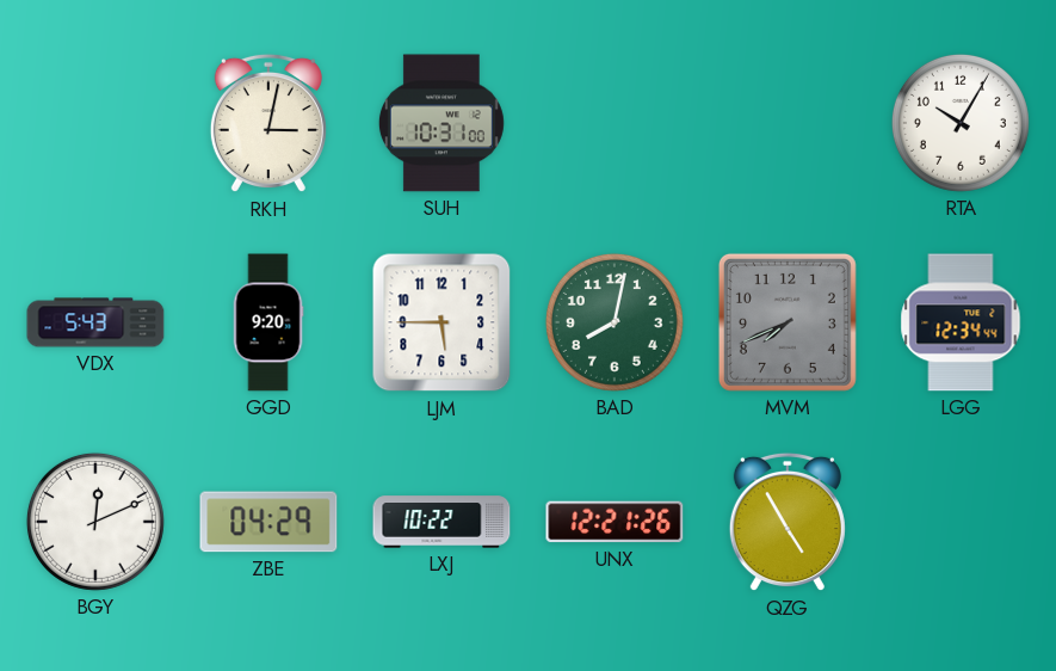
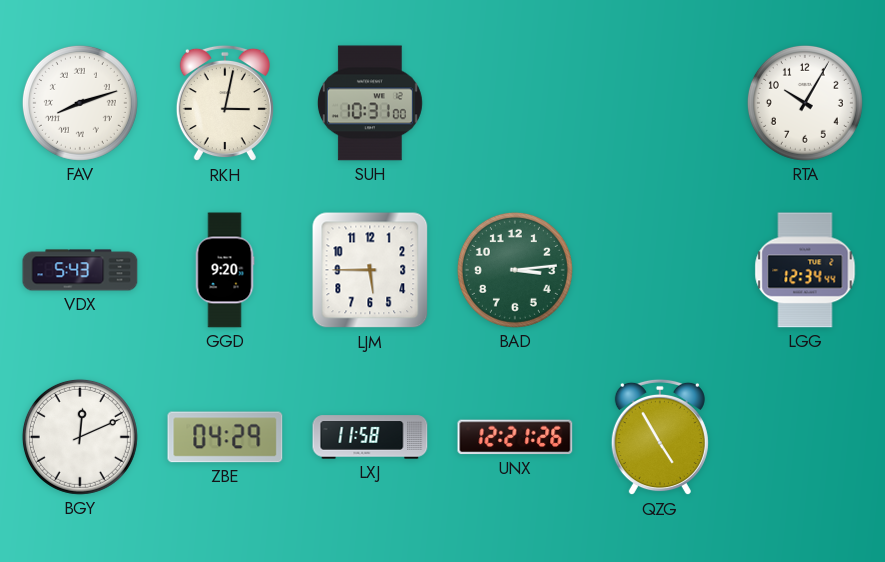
FAV: none -> 8:12
BAD: 8:02 -> 3:14
MVM: 7:41 -> none
LXJ: 10:22 -> 11:58
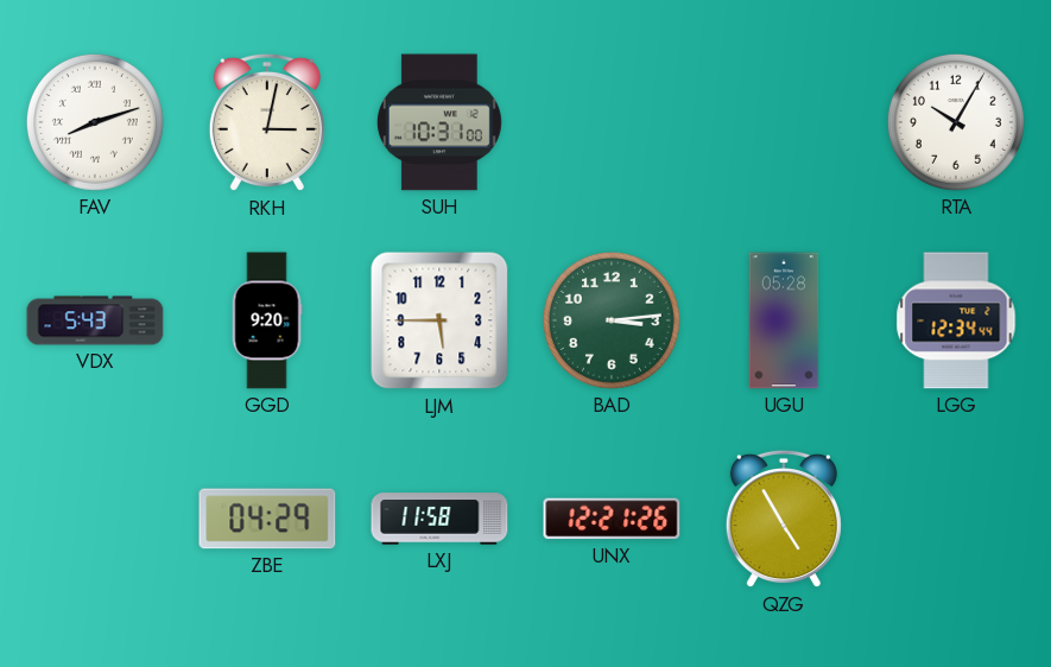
UGU: none -> 05:28
BGY: 12:11 -> none
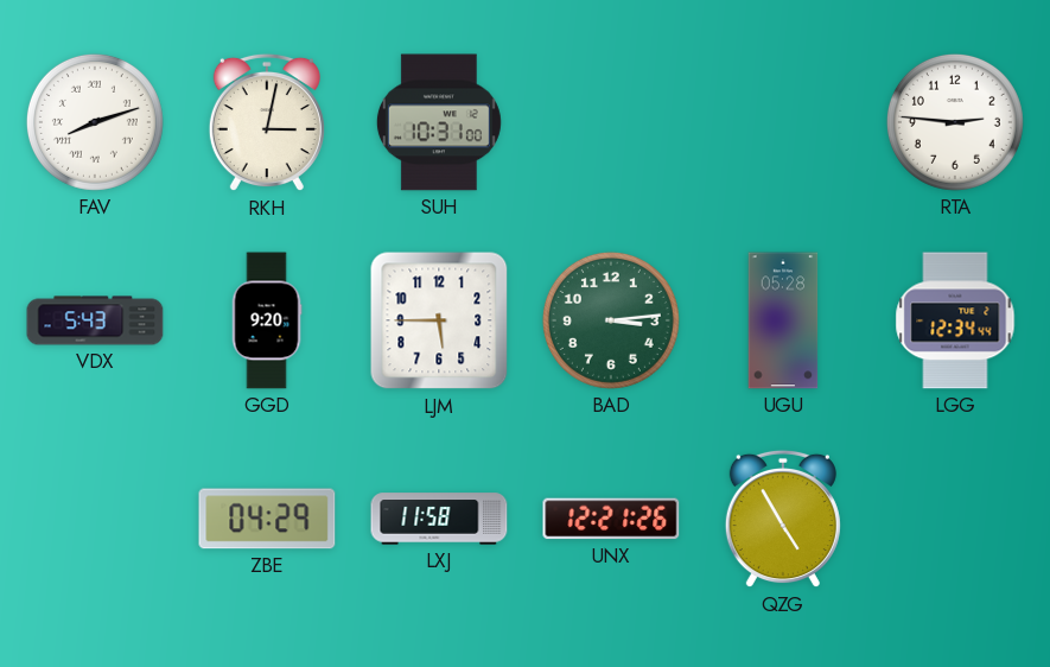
RTA: 10:05 -> 2:46
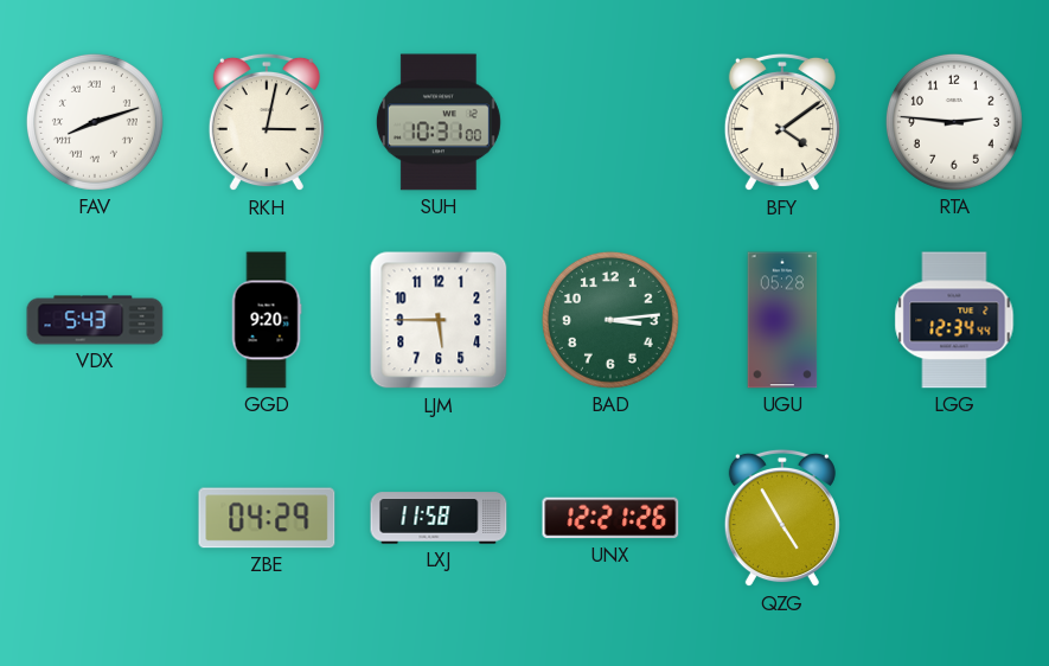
BFY: none -> 4:09
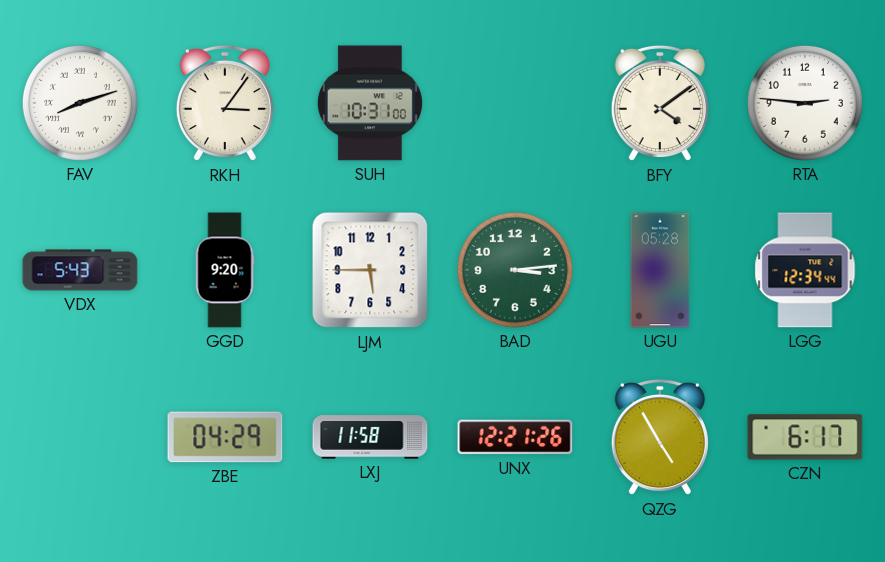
RKH: 3:02 -> 3:06
CZN: none -> 6:17
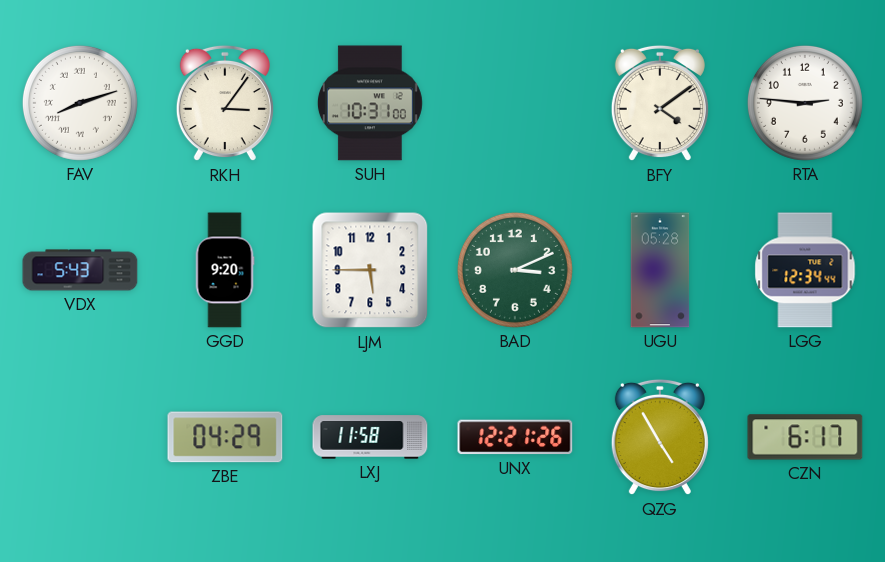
BAD: 3:14 -> 3:11
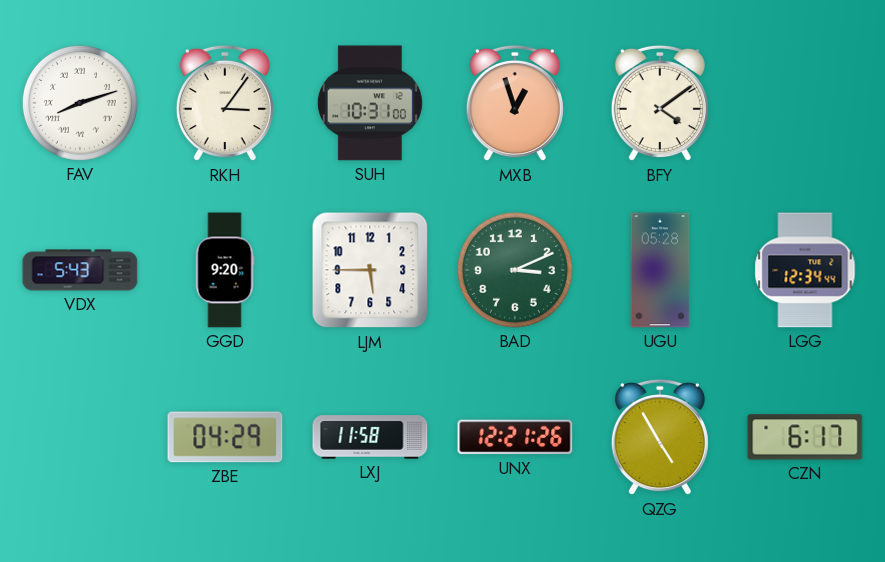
MXB: none -> 12:57
RTA: 2:46 -> none
